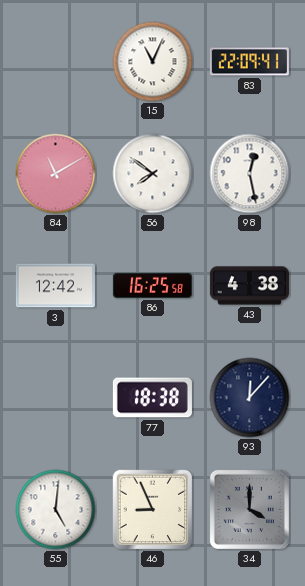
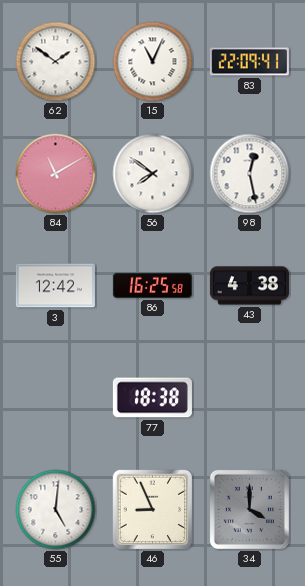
62: none -> 1:51
93: 12:07 -> none
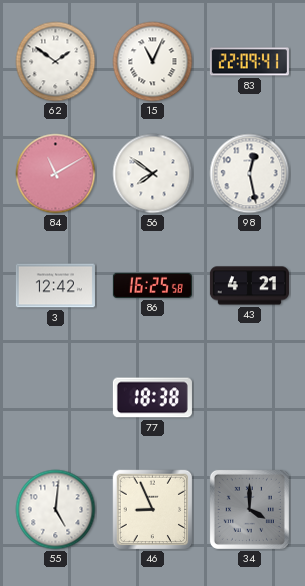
43: 4:38 -> 4:21
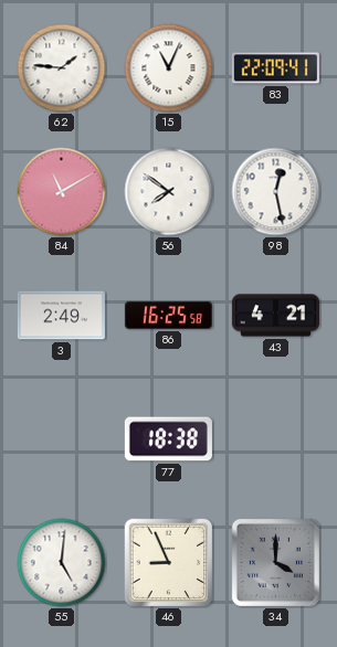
62: 1:51 -> 1:46
3: 12:42 -> 2:49
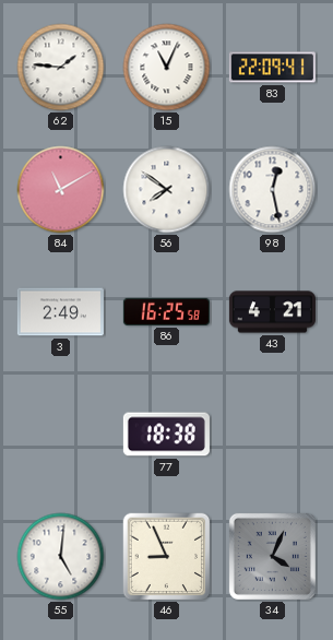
34: 4:00 -> 4:04
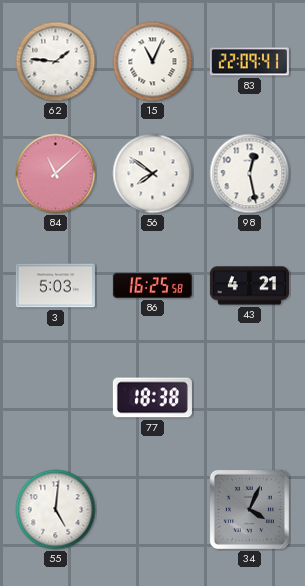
84: 11:10 -> 11:08
3: 2:49 -> 5:03
46: 8:56 -> none
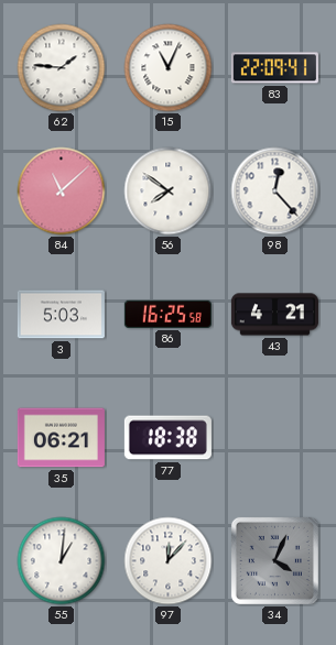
98: 12:28 -> 12:23
35: none -> 06:21
55: 5:01 -> 1:01
97: none -> 12:07
